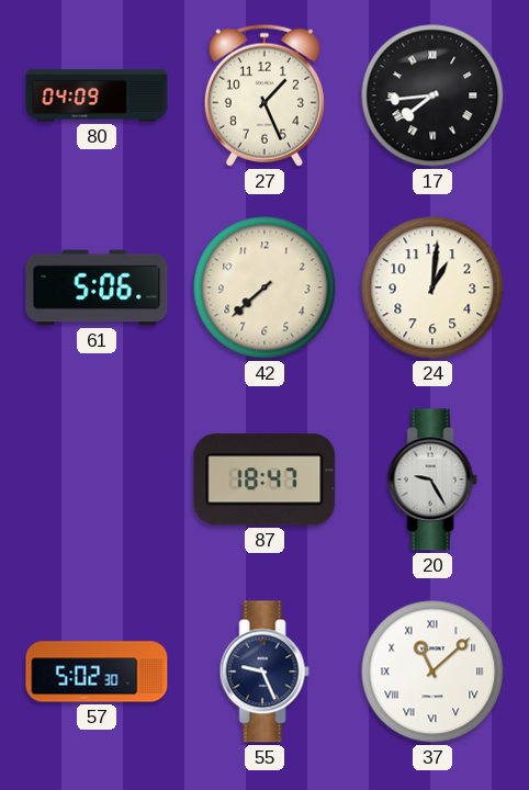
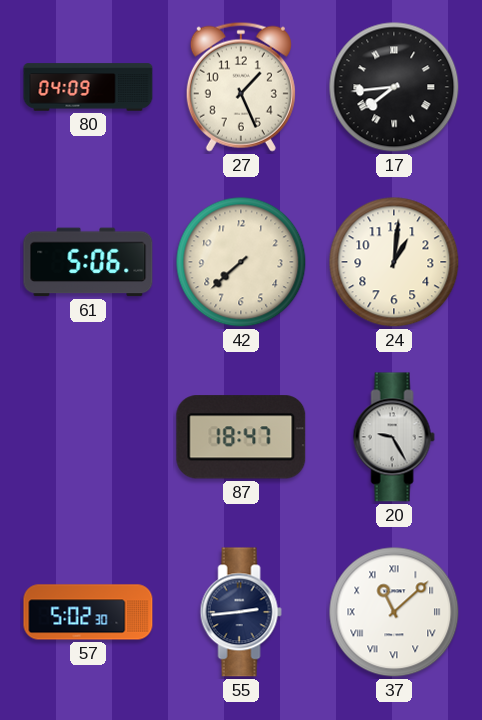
55: 9:26 -> 2:44
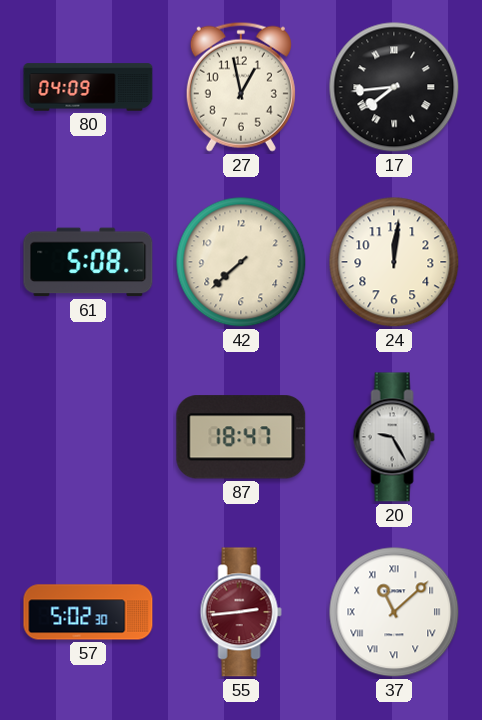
27: 1:26 -> 12:58
61: 5:06 -> 5:08
24: 1:01 -> 12:01
55 dial: navy -> burgundy
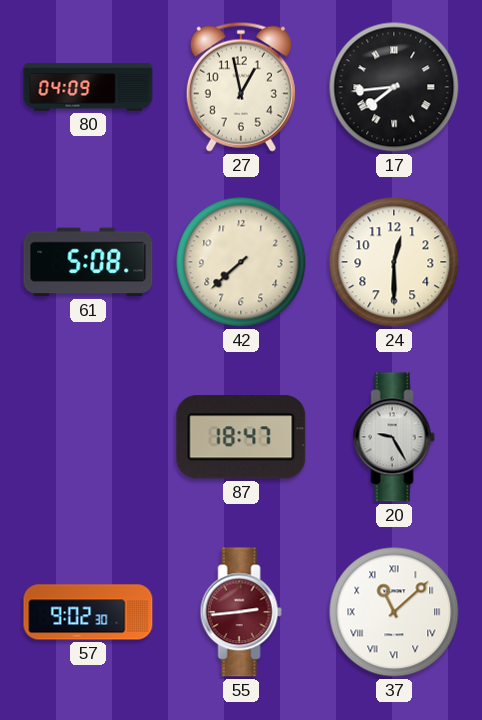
24: 12:01 -> 12:30
57: 5:02 -> 9:02
